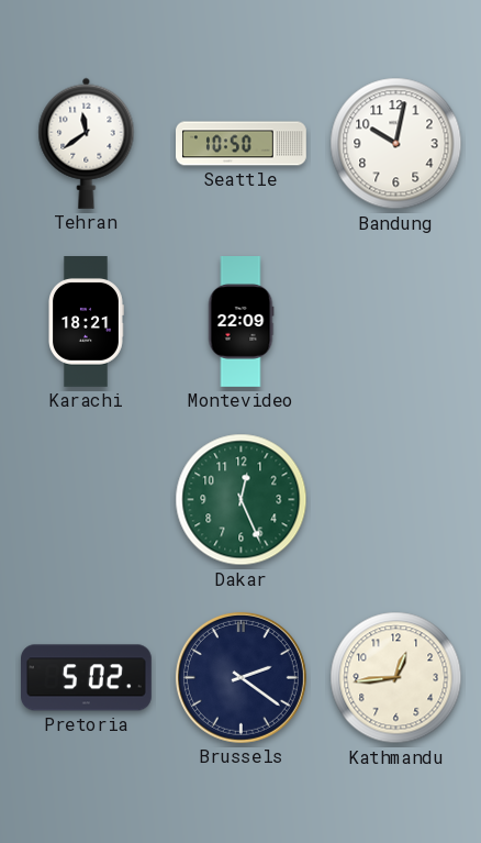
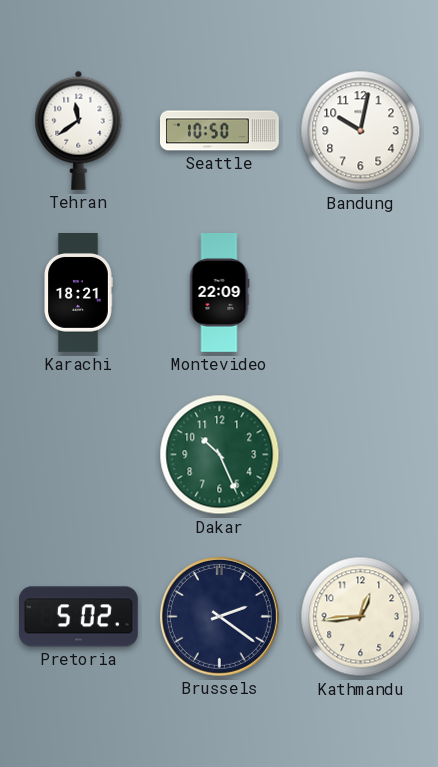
Dakar: 12:26 -> 10:26
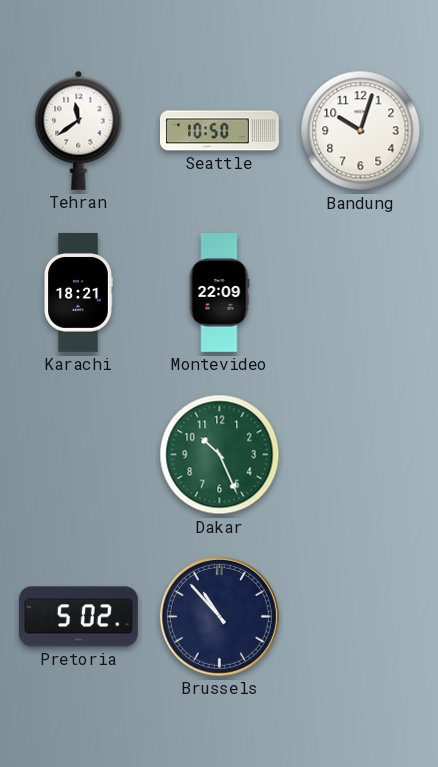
Bandung: 10:02 -> 10:03
Brussels: 2:21 -> 10:53
Kathmandu: 12:44 -> none
